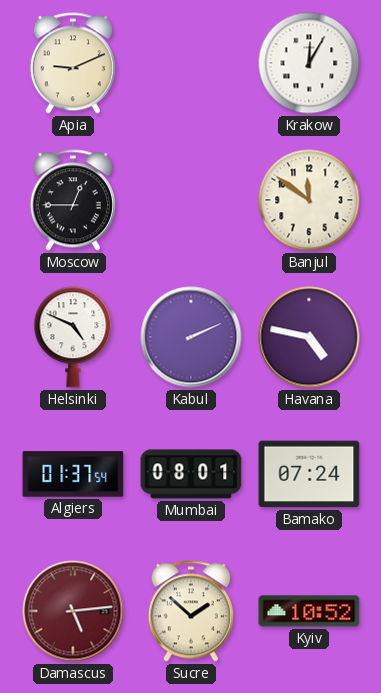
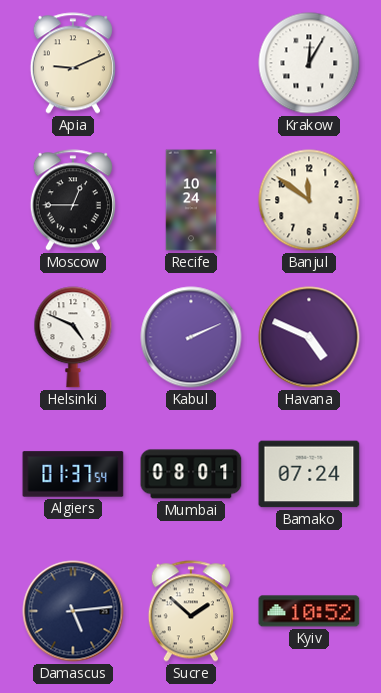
Recife: none -> 10:24
Havana: 4:47 -> 4:49
Damascus dial: burgundy -> navy
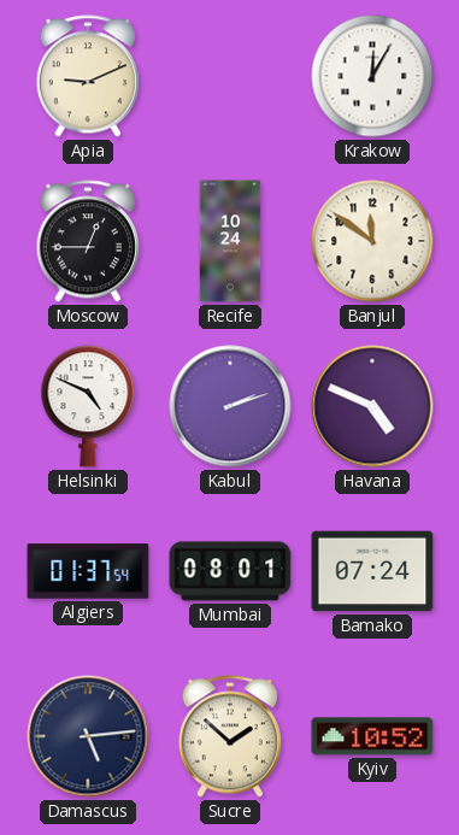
Kabul: 2:11 -> 2:12
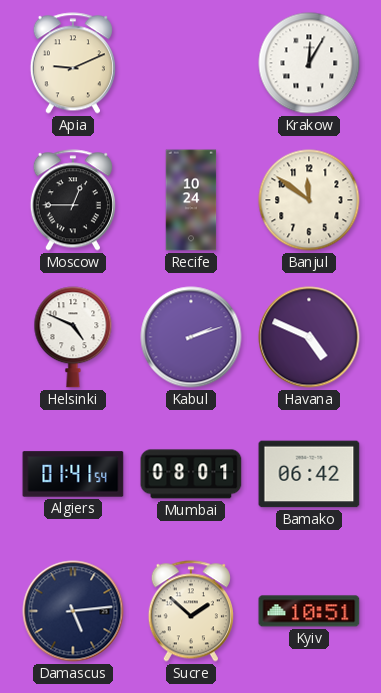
Algiers: 01:37 -> 01:41
Bamako: 07:24 -> 06:42
Kyiv: 10:52 -> 10:51
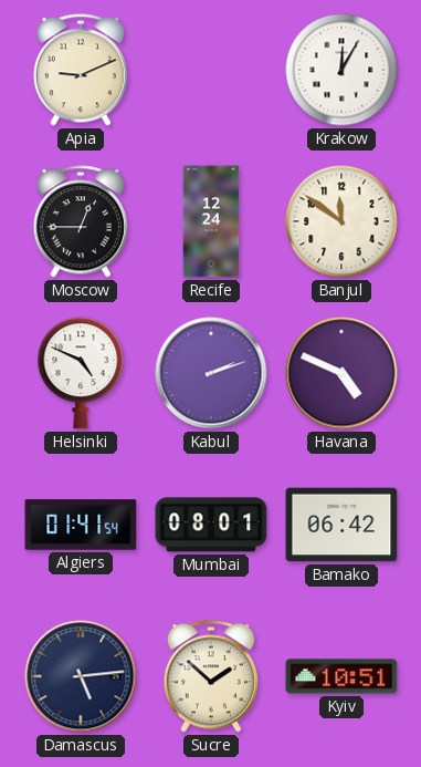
Recife: 10:24 -> 12:24
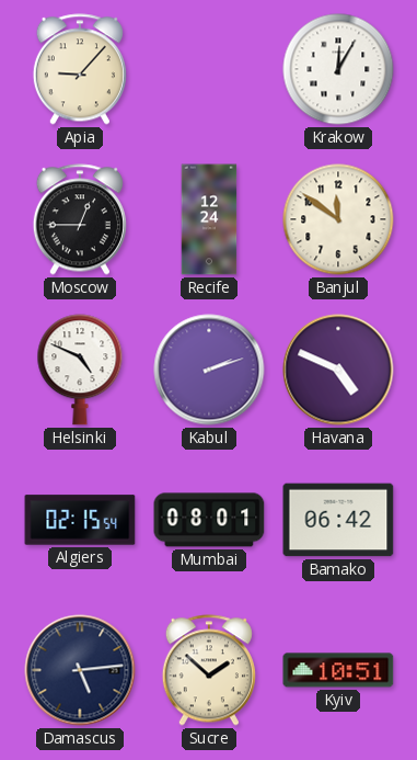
Apia: 9:11 -> 9:07
Algiers: 01:41 -> 02:15
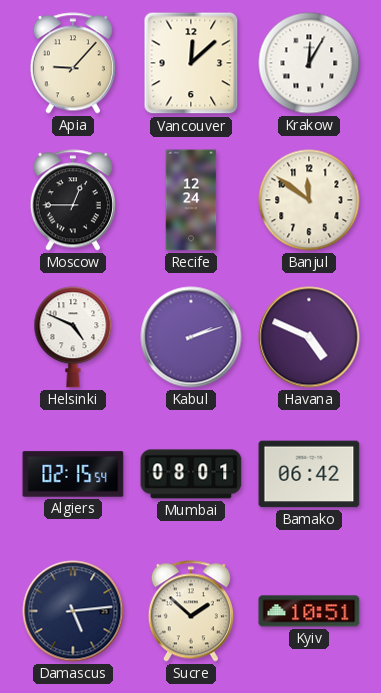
Vancouver: none -> 12:08
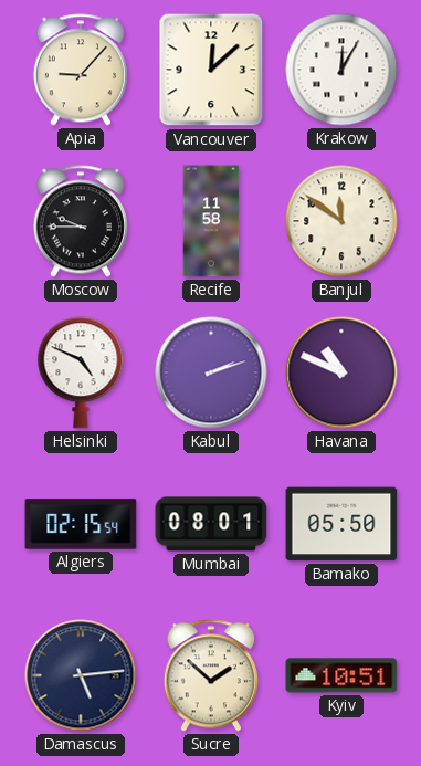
Moscow: 12:45 -> 9:45
Recife: 12:24 -> 11:58
Havana: 4:49 -> 10:49
Bamako: 06:42 -> 05:50
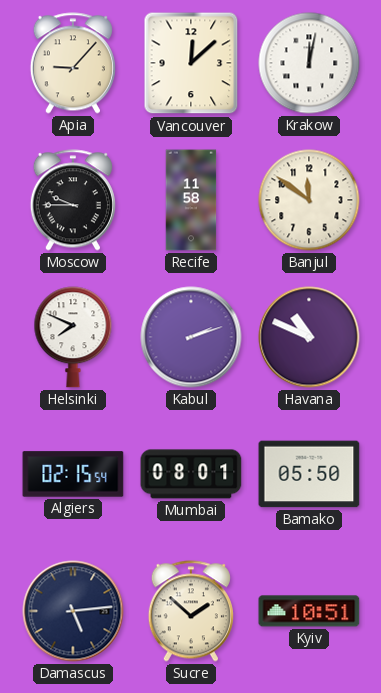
Krakow: 12:05 -> 12:02
Helsinki: 4:49 -> 7:49
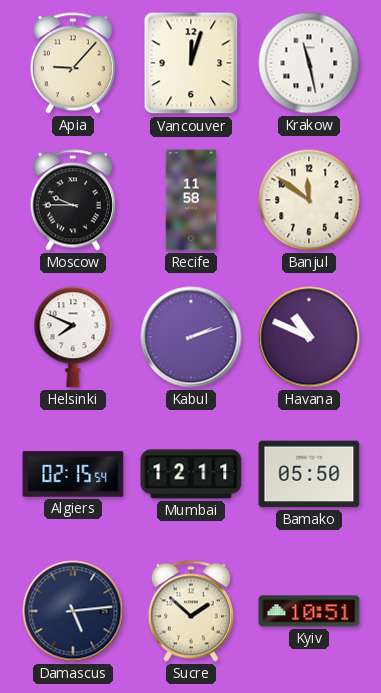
Vancouver: 12:08 -> 12:03
Krakow: 12:02 -> 11:28
Mumbai: 08:01 -> 12:11
